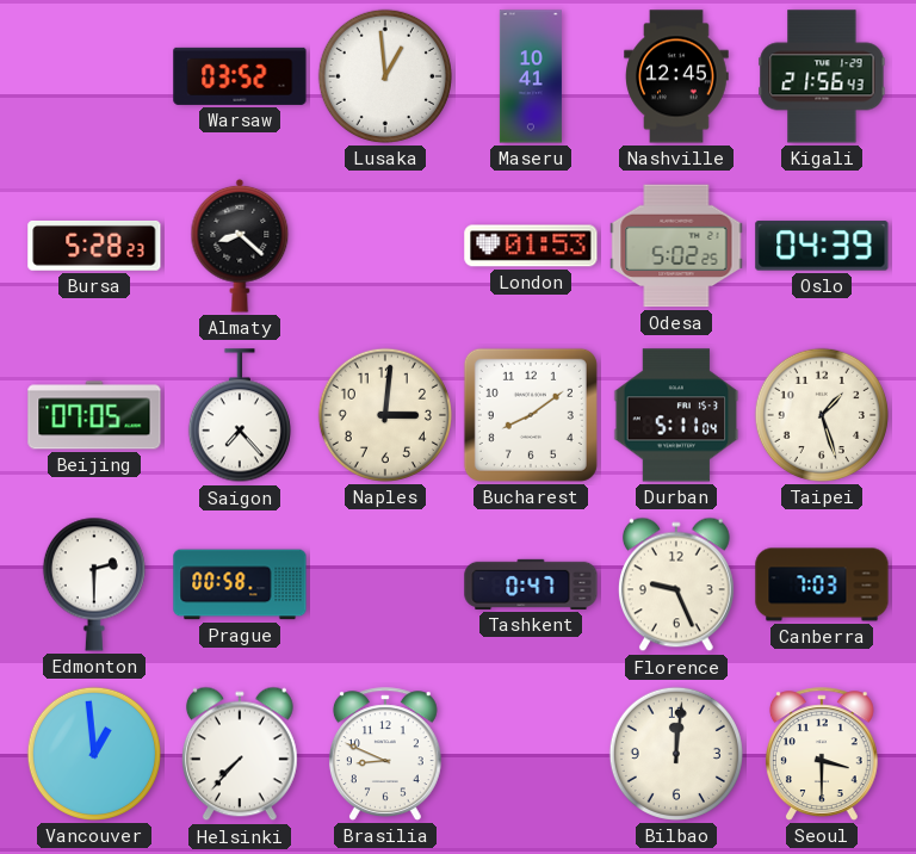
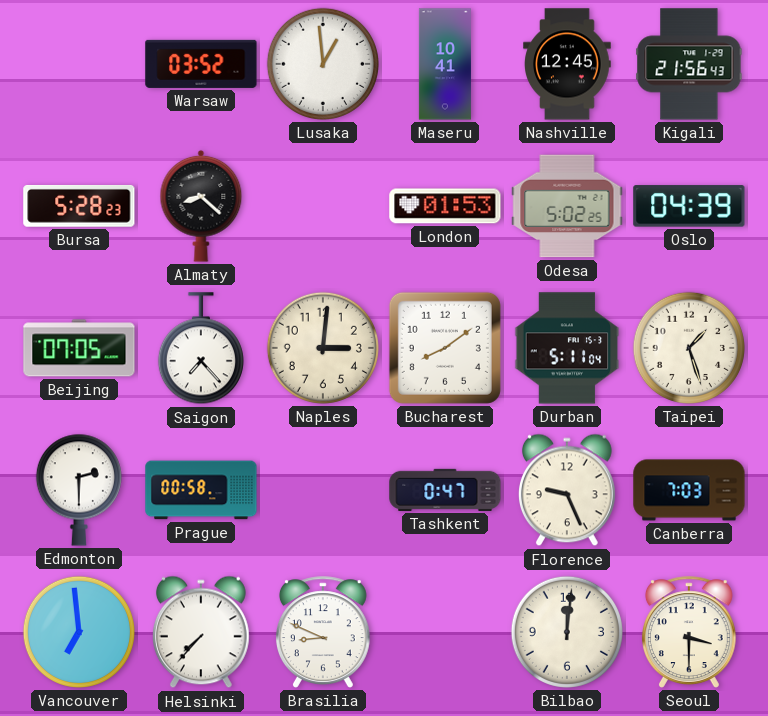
Vancouver: 12:59 -> 6:59
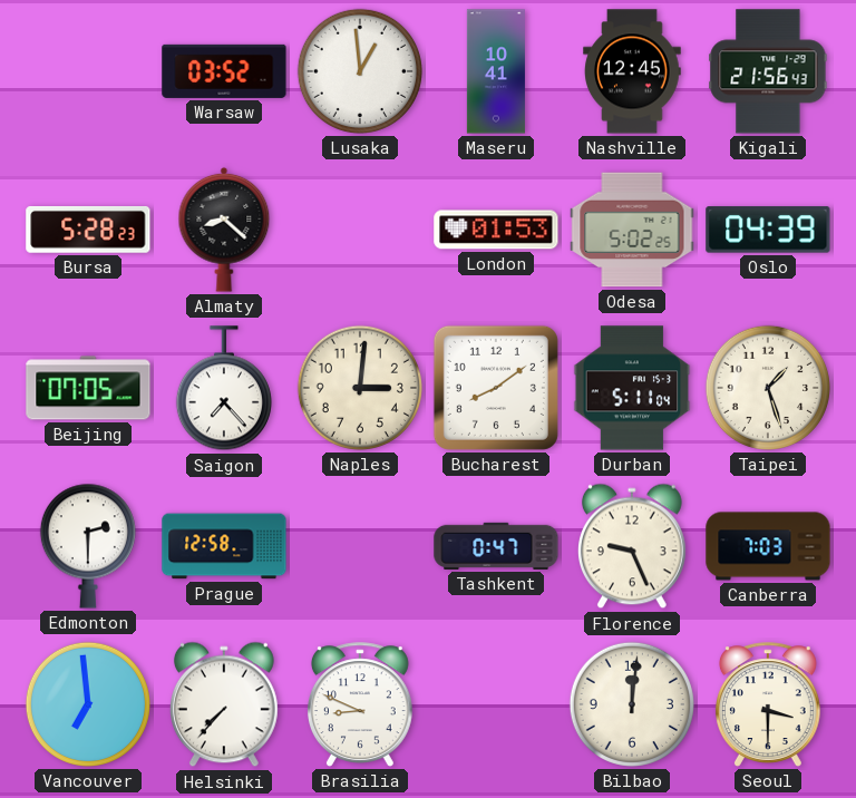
Prague: 00:58 -> 12:58
